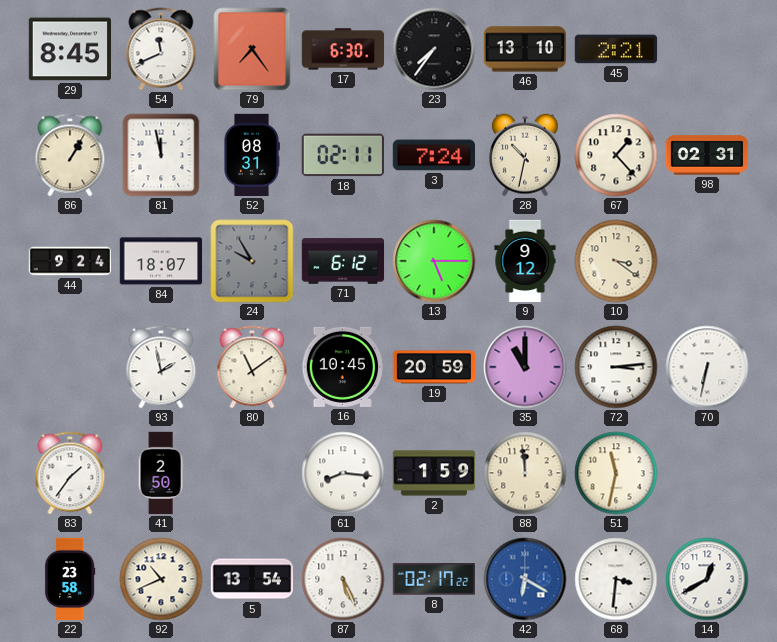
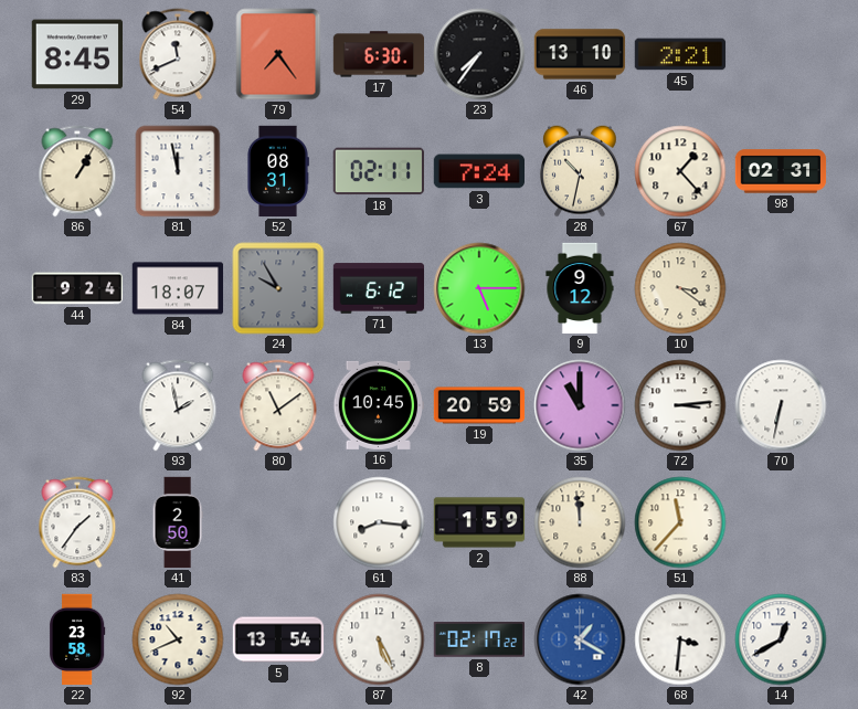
51: 11:32 -> 11:37
42: 6:20 -> 1:20
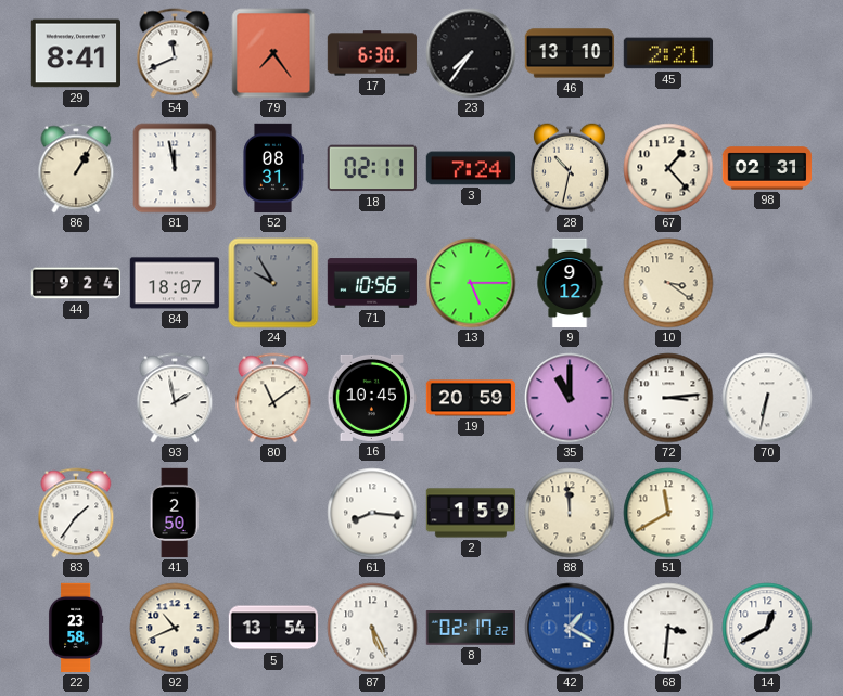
29: 8:45 -> 8:41
71: 6:12 -> 10:56
51: 11:37 -> 11:40
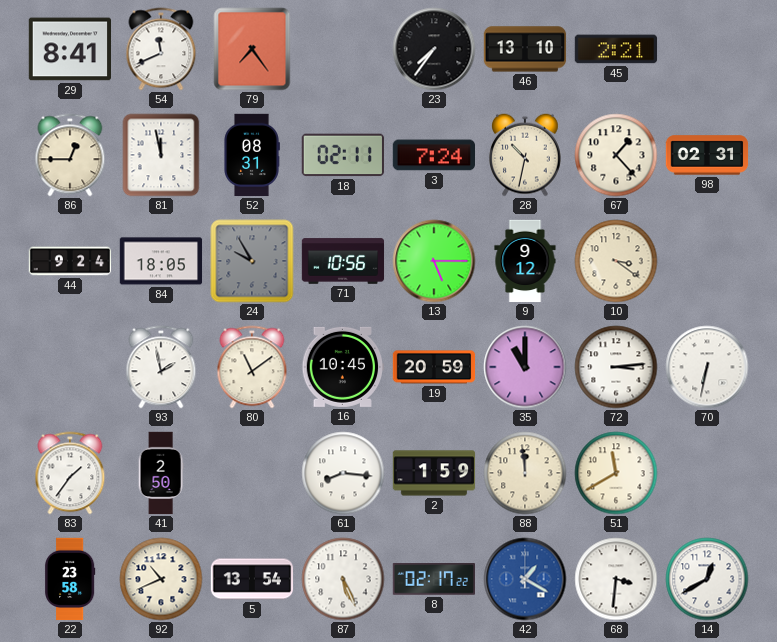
17: 6:30 -> none
86: 1:05 -> 12:45
84: 18:07 -> 18:05
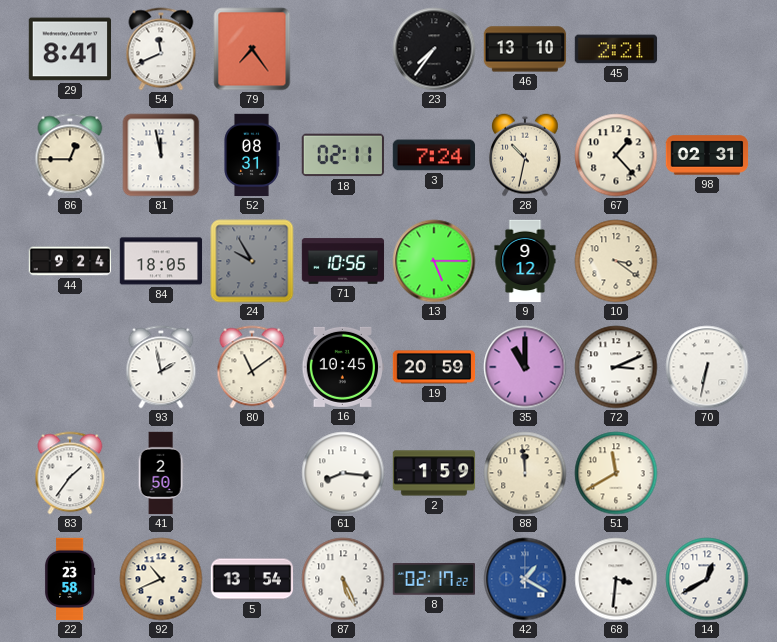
72: 3:14 -> 3:11
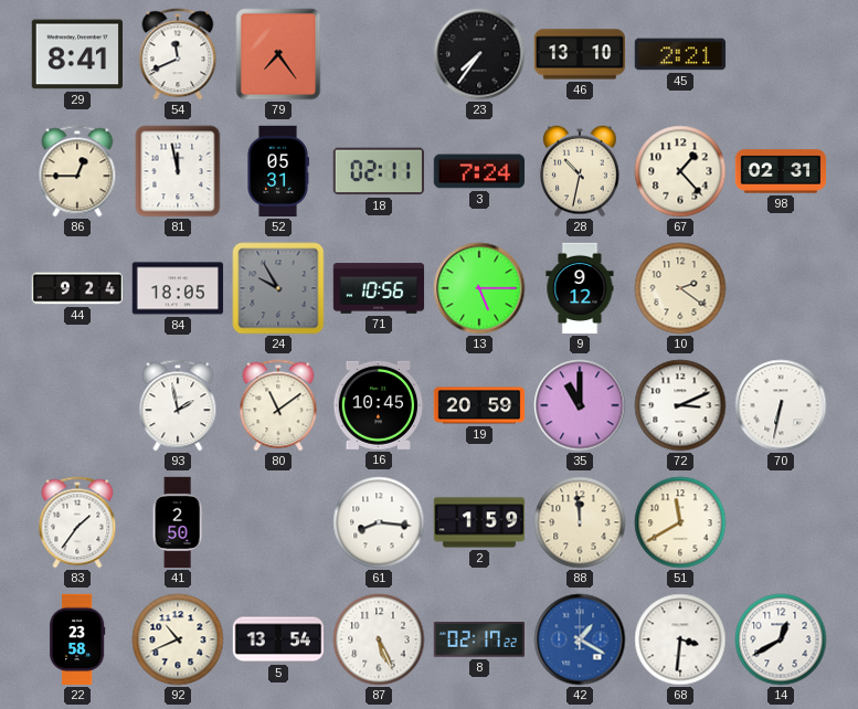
52: 08:31 -> 05:31
10: 3:21 -> 2:21
